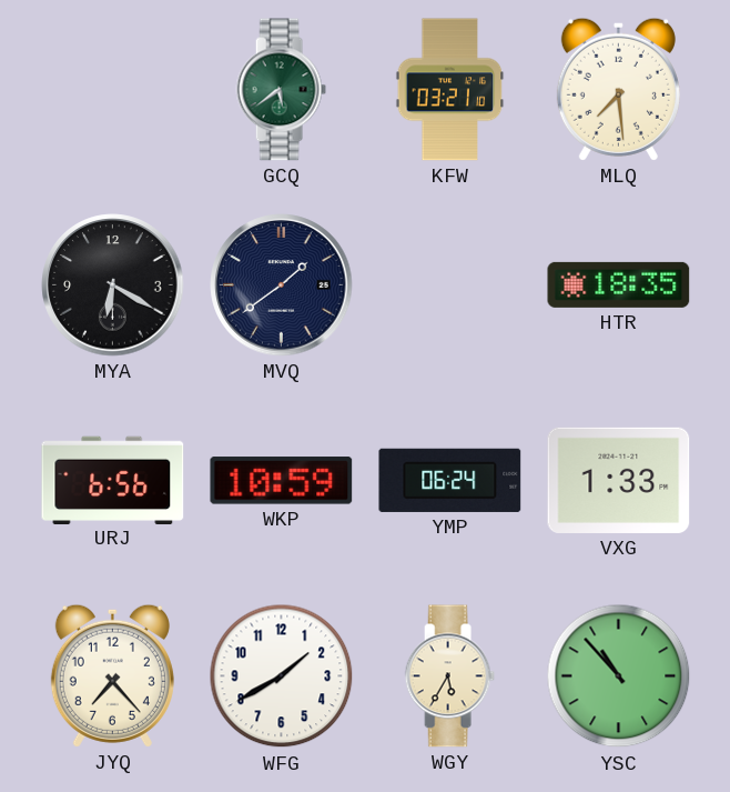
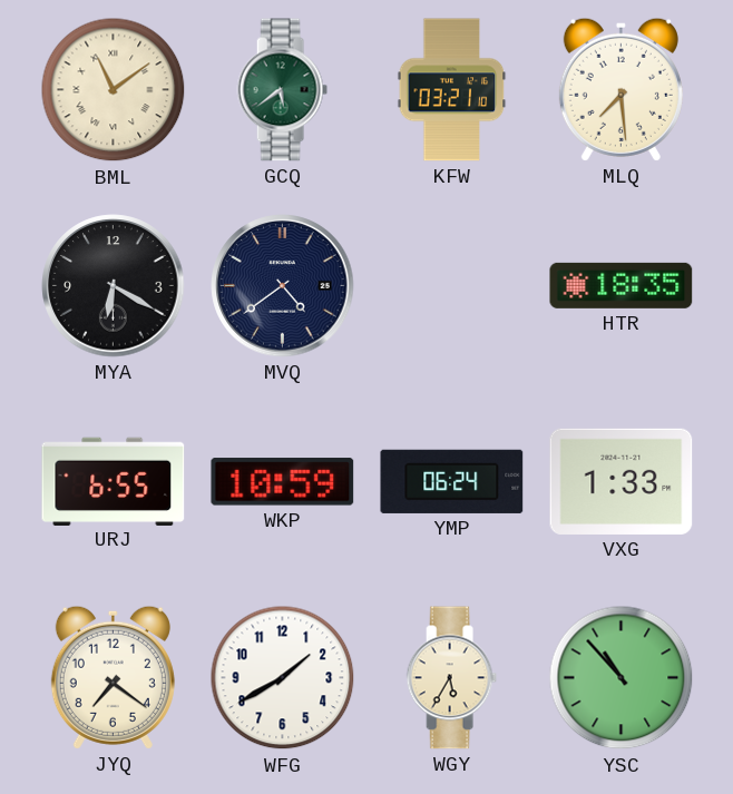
BML: none -> 11:09
MVQ: 1:39 -> 4:39
URJ: 6:56 -> 6:55
JYQ: 7:23 -> 7:21
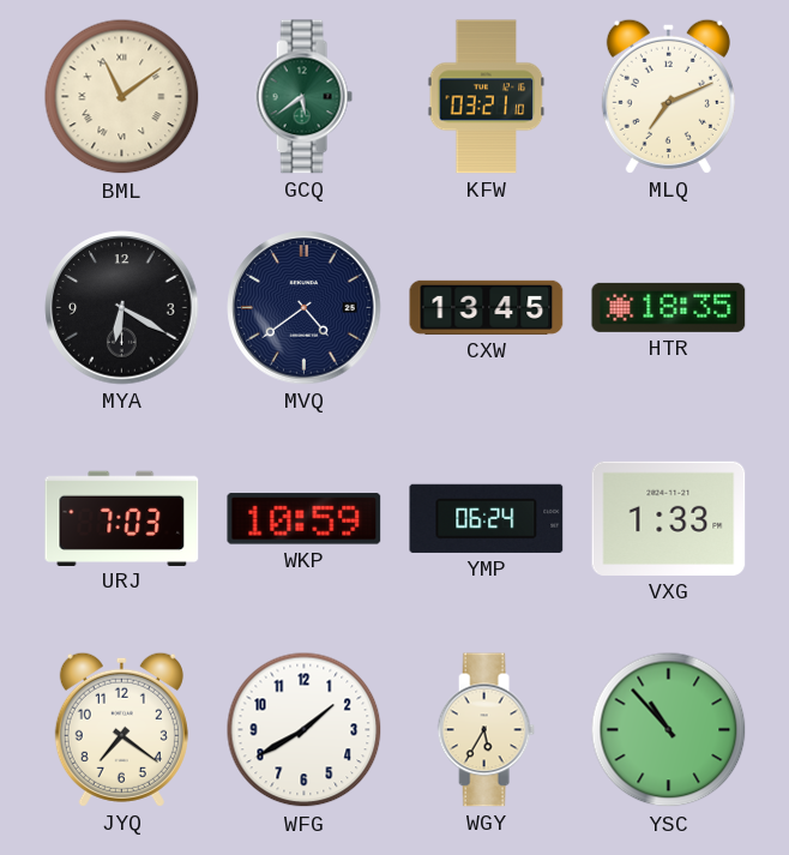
MLQ: 7:29 -> 7:11
CXW: none -> 13:45
URJ: 6:55 -> 7:03
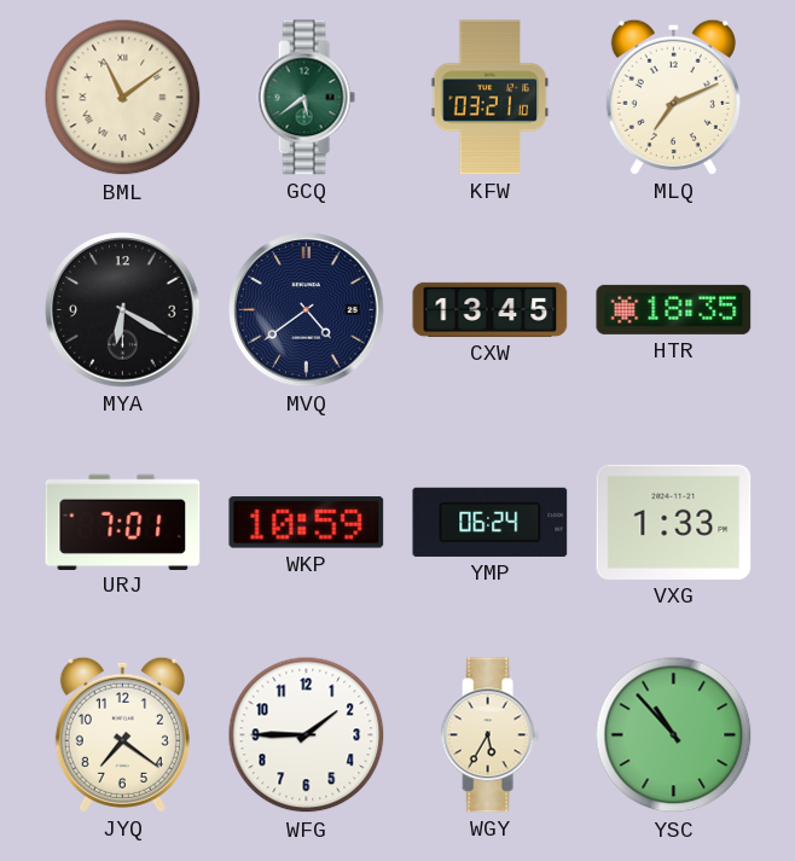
URJ: 7:03 -> 7:01
WFG: 1:40 -> 1:45
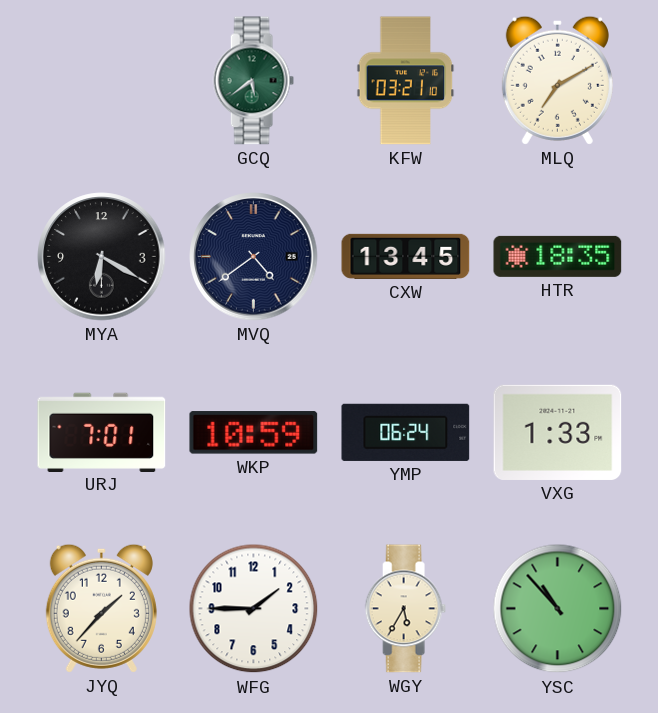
BML: 11:09 -> none
MLQ: 7:11 -> 7:10
JYQ: 7:21 -> 1:37
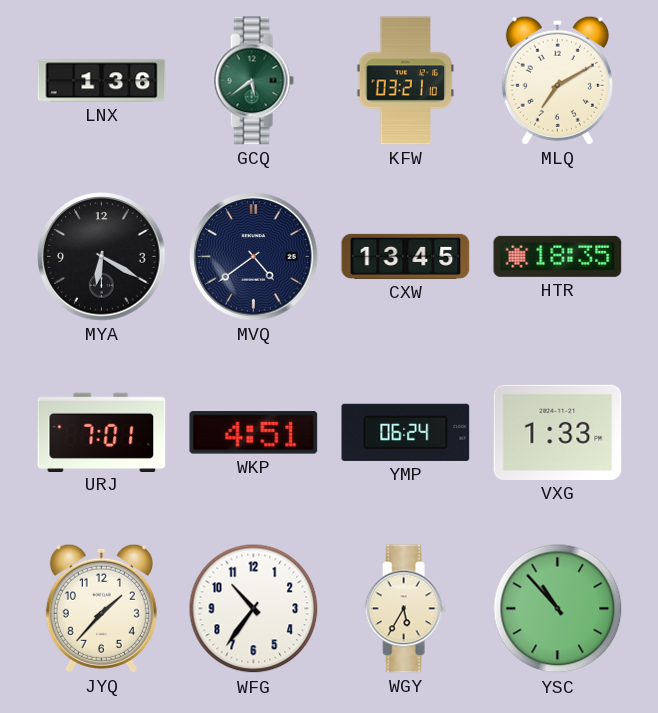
LNX: none -> 1:36
WKP: 10:59 -> 4:51
WFG: 1:45 -> 10:36
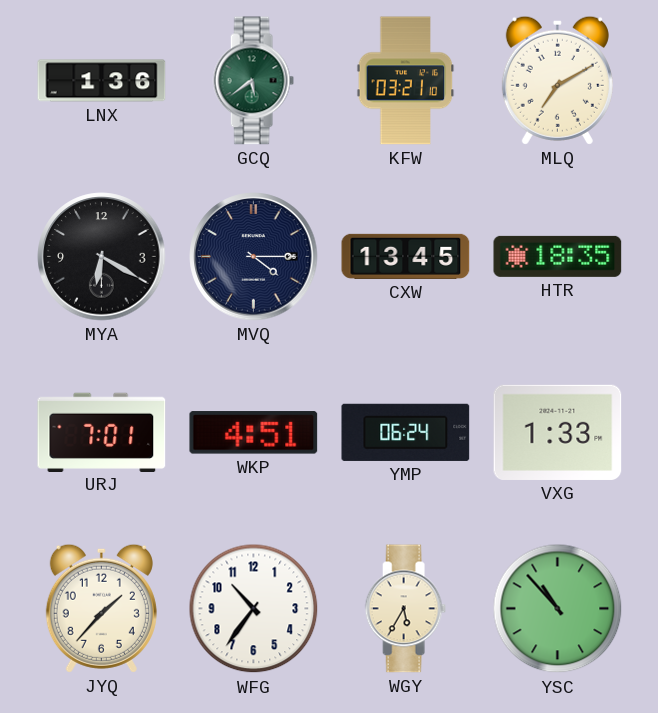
MVQ: 4:39 -> 4:15
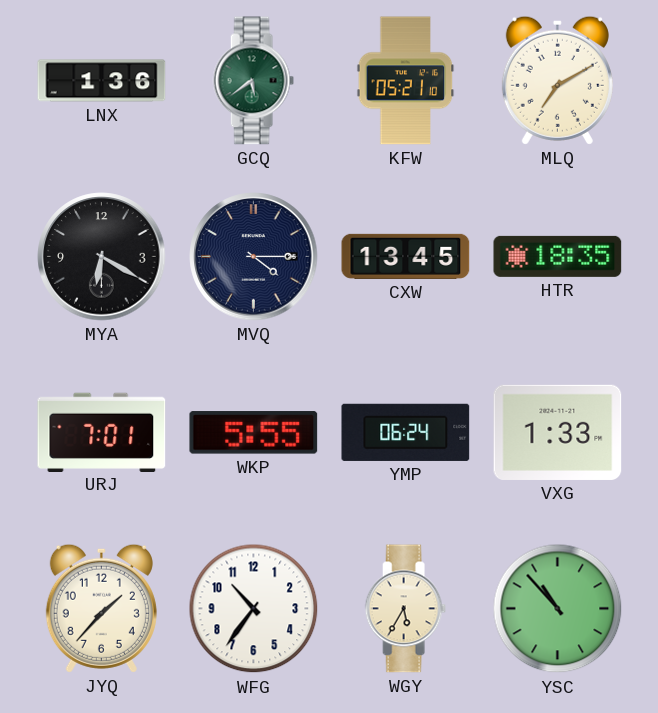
KFW: 03:21 -> 05:21
WKP: 4:51 -> 5:55
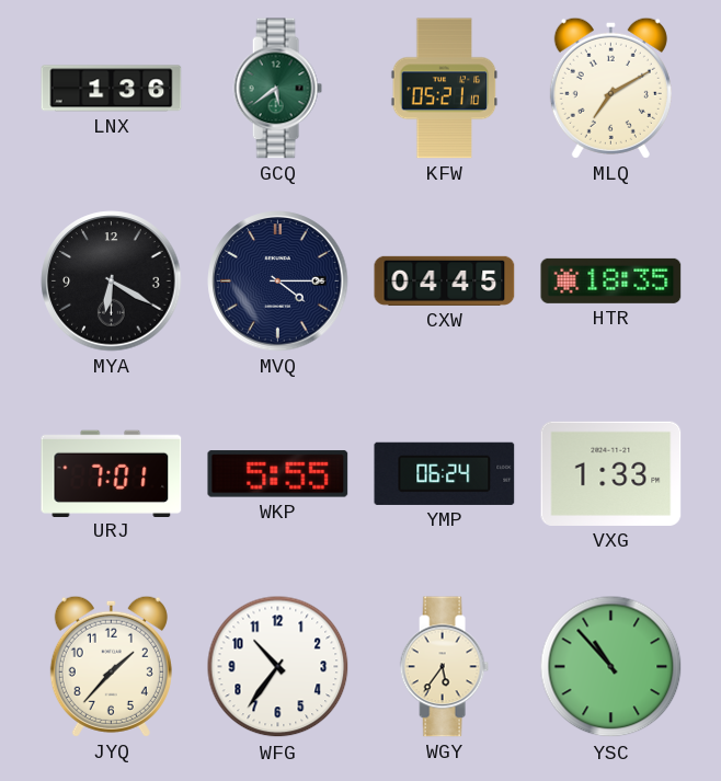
CXW: 13:45 -> 04:45
WGY: 5:35 -> 5:36
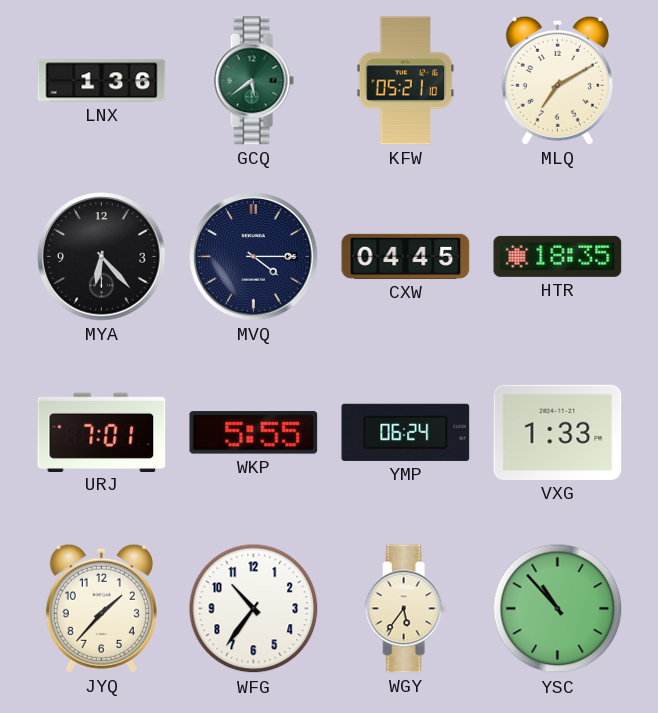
MYA: 6:20 -> 6:23
